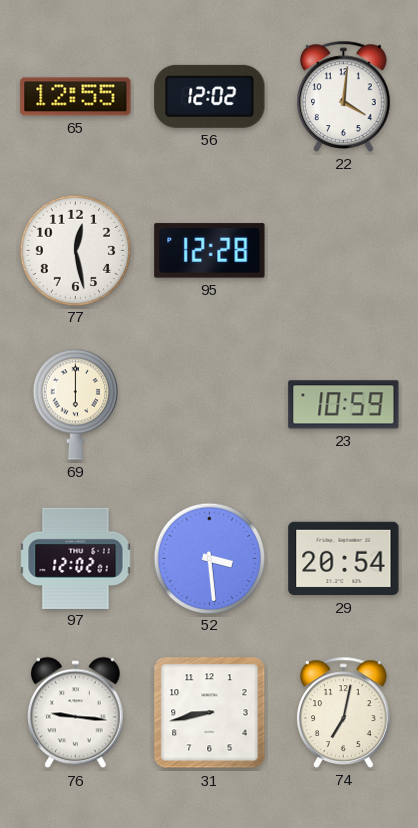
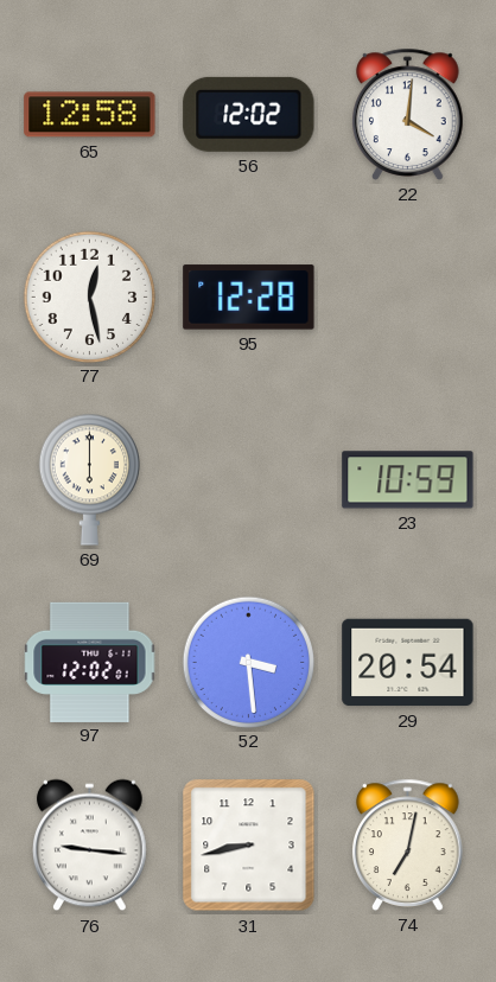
65: 12:55 -> 12:58
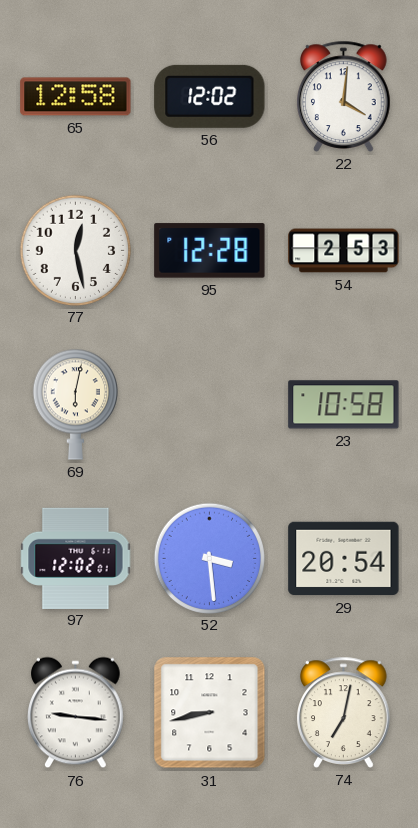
54: none -> 2:53
69: 6:00 -> 6:02
23: 10:59 -> 10:58
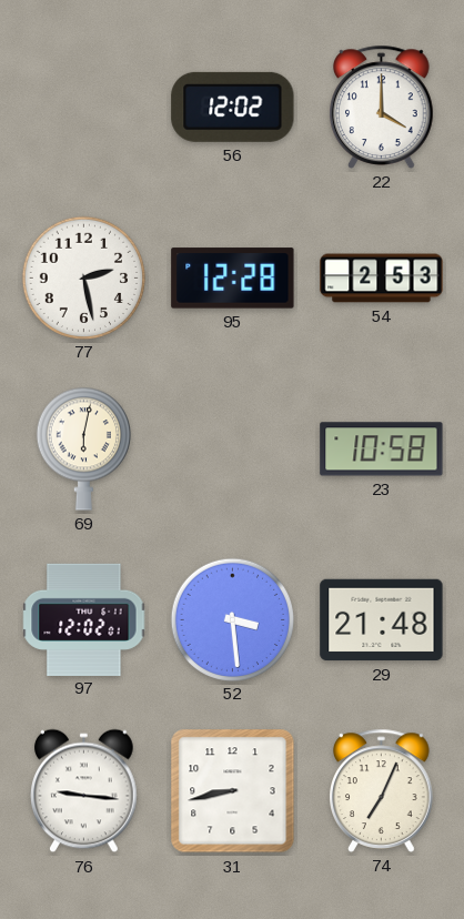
65: 12:58 -> none
22: 4:01 -> 4:00
77: 12:28 -> 2:28
29: 20:54 -> 21:48
74: 7:02 -> 7:04
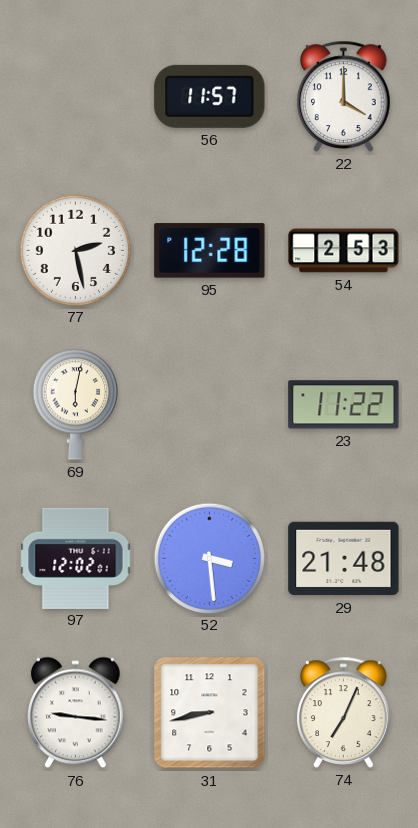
56: 12:02 -> 11:57
23: 10:58 -> 11:22
